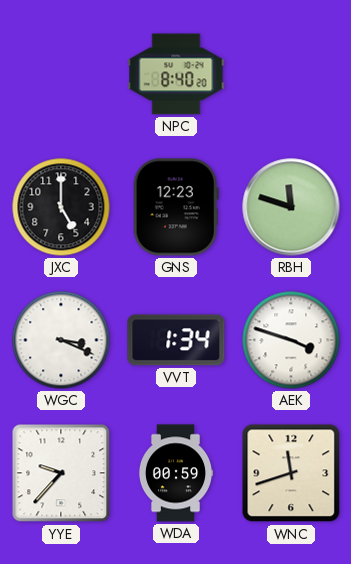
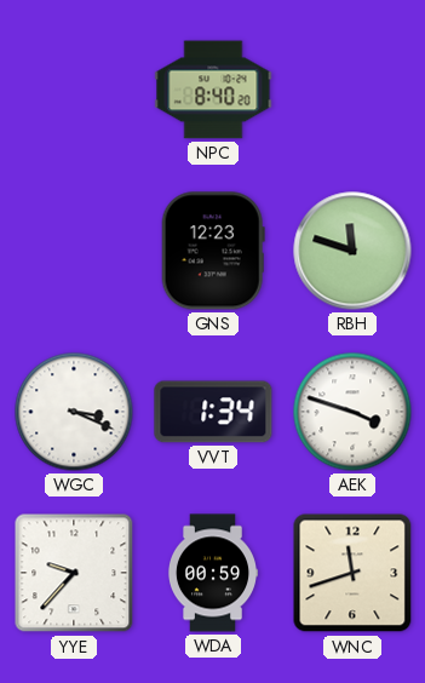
JXC: 5:00 -> none
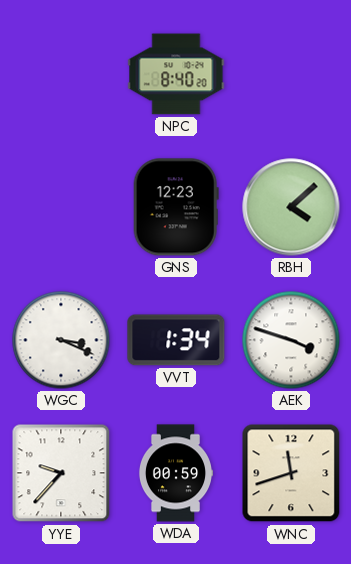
RBH: 11:48 -> 4:08
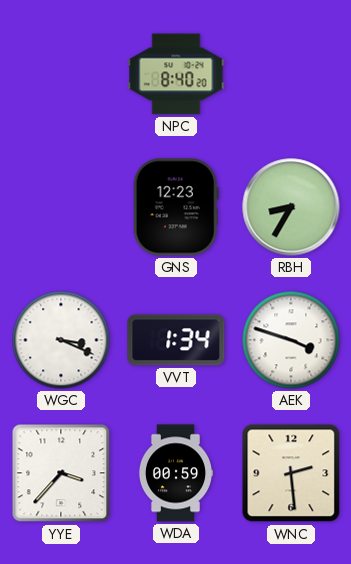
RBH: 4:08 -> 8:35
YYE: 9:37 -> 3:37
WNC: 11:42 -> 2:29
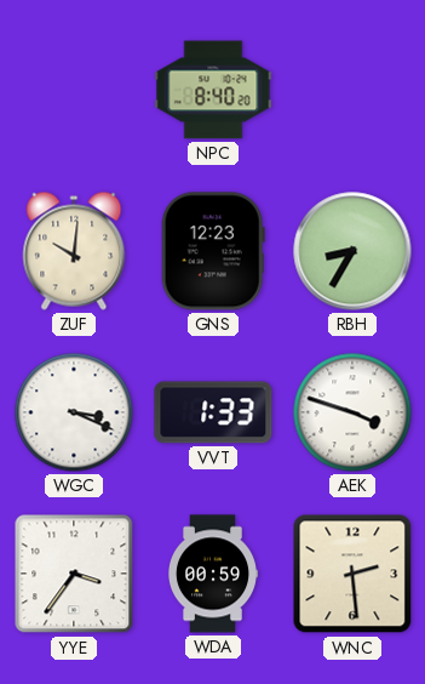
ZUF: none -> 10:01
VVT: 1:34 -> 1:33
YYE: 3:37 -> 3:36
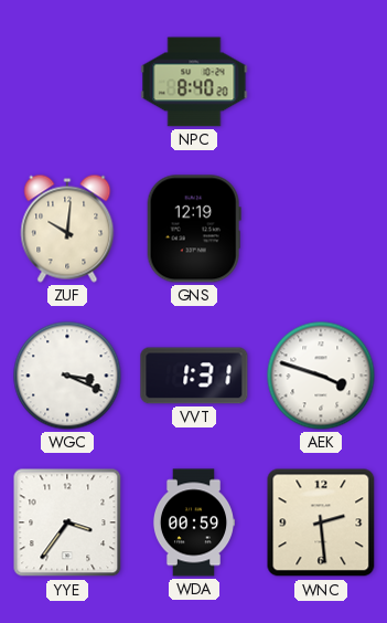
GNS: 12:23 -> 12:19
RBH: 8:35 -> none
VVT: 1:33 -> 1:31
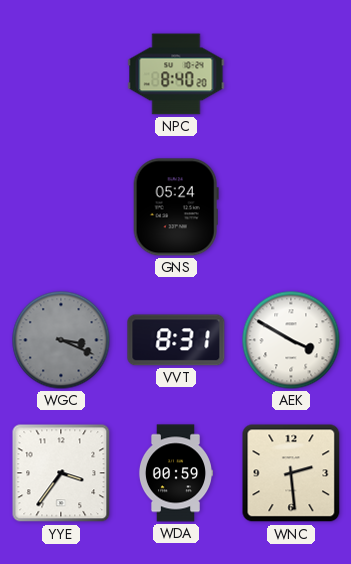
ZUF: 10:01 -> none
GNS: 12:19 -> 05:24
WGC dial: white -> grey
VVT: 1:31 -> 8:31
AEK: 3:48 -> 3:50
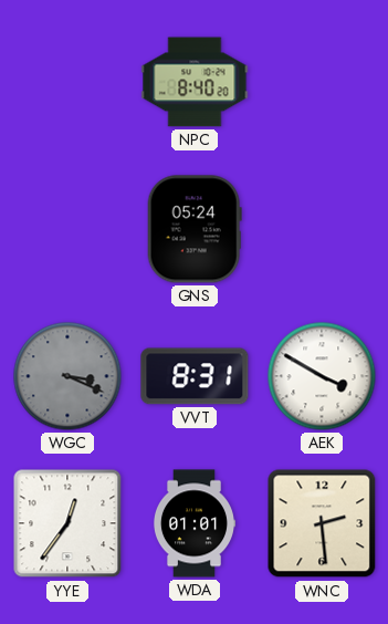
YYE: 3:36 -> 12:36
WDA: 00:59 -> 01:01
